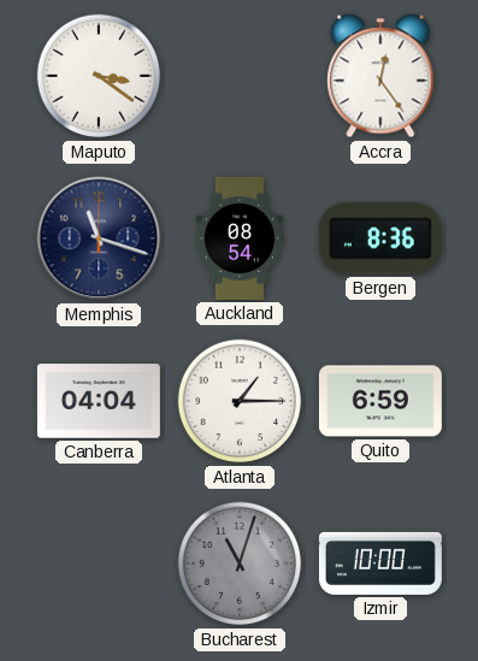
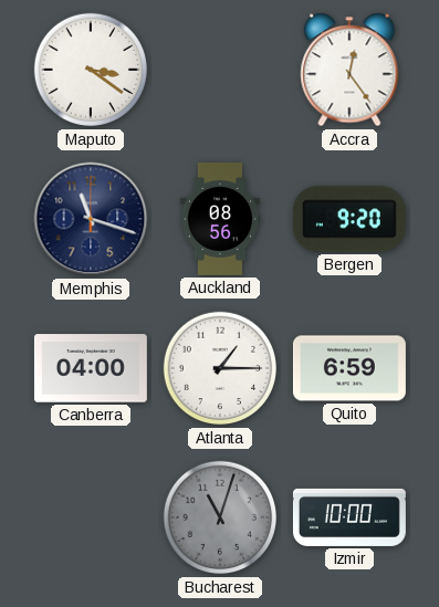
Auckland: 08:54 -> 08:56
Bergen: 8:36 -> 9:20
Canberra: 04:04 -> 04:00
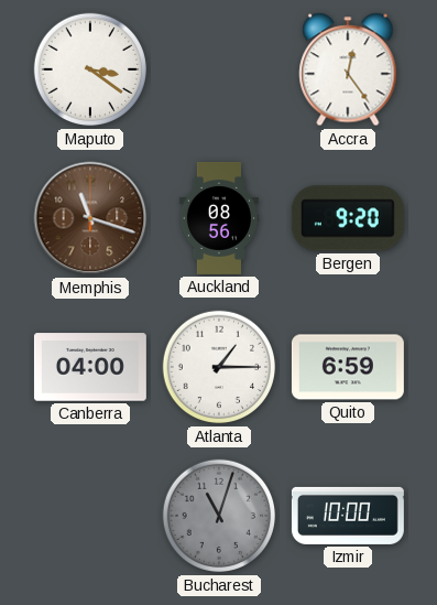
Memphis dial: navy -> brown
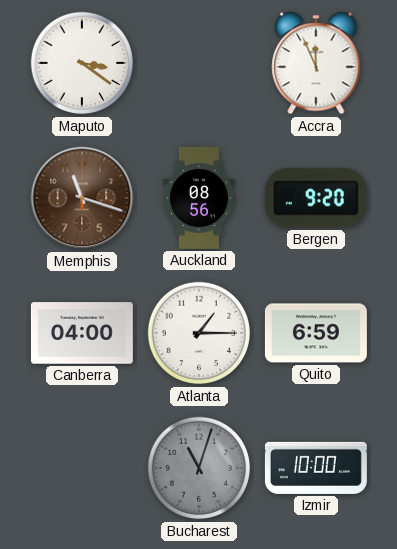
Accra: 12:24 -> 11:56
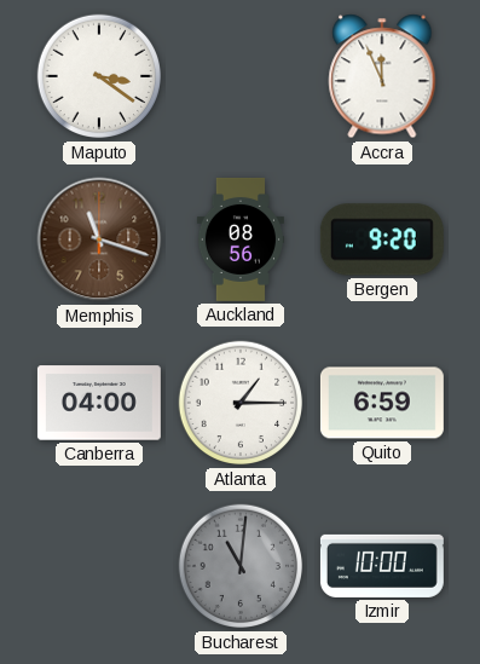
Bucharest: 11:03 -> 11:01
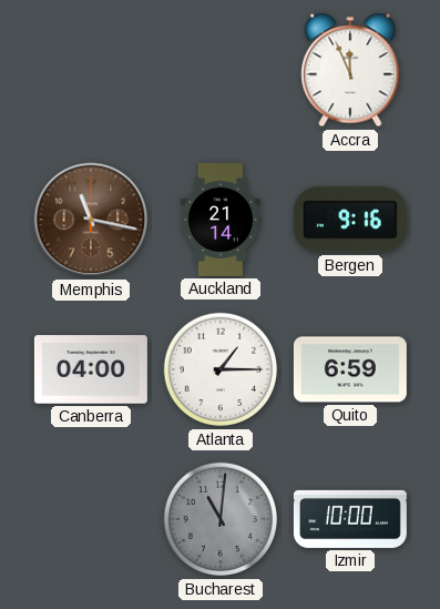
Maputo: 3:21 -> none
Memphis: 11:18 -> 11:17
Auckland: 08:56 -> 21:14
Bergen: 9:20 -> 9:16
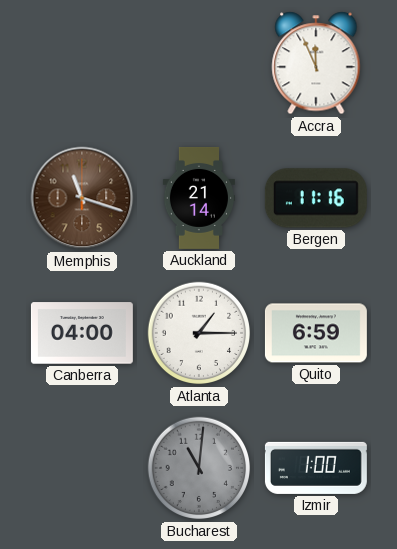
Memphis: 11:17 -> 11:18
Bergen: 9:16 -> 11:16
Izmir: 10:00 -> 1:00
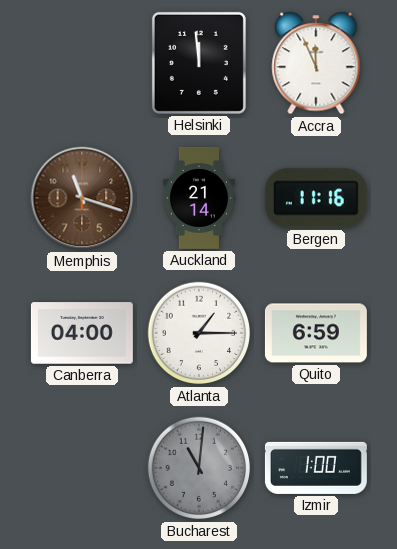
Helsinki: none -> 11:59
